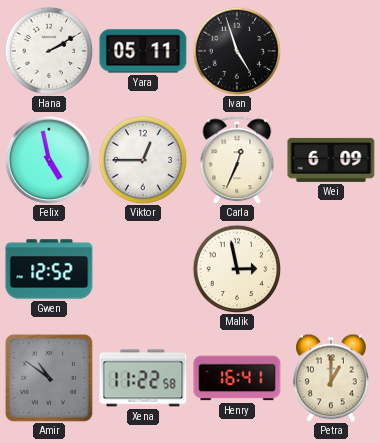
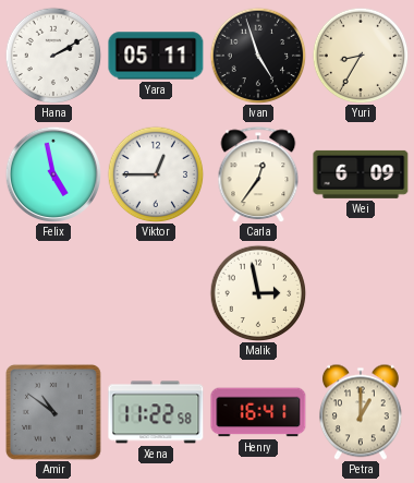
Yuri: none -> 8:35
Carla: 12:34 -> 12:36
Gwen: 12:52 -> none
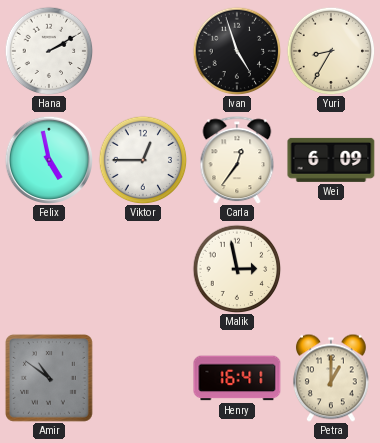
Yara: 05:11 -> none
Xena: 11:22 -> none
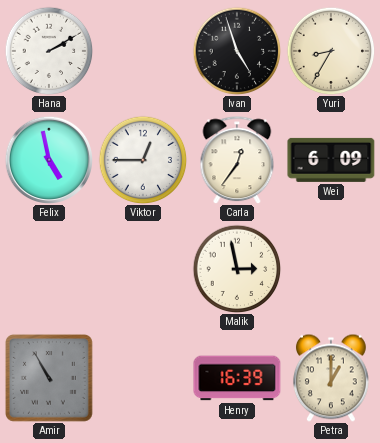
Amir: 10:51 -> 10:55
Henry: 16:41 -> 16:39
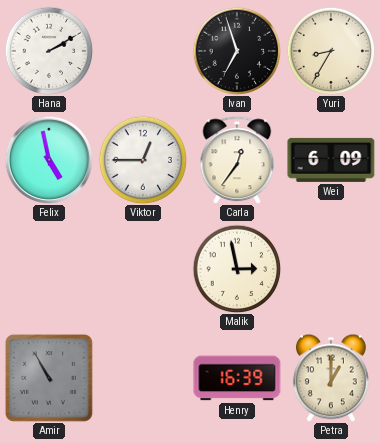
Ivan: 4:57 -> 6:57
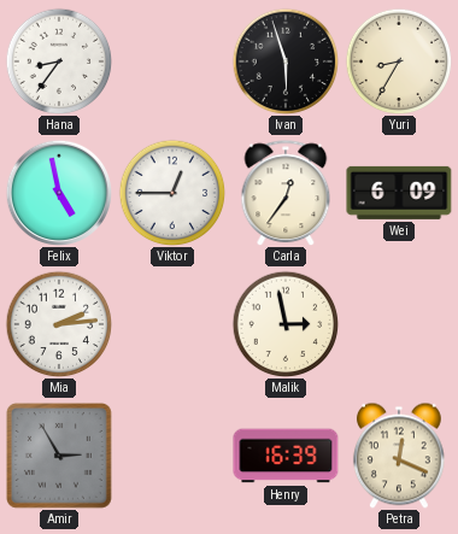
Hana: 2:10 -> 8:36
Ivan: 6:57 -> 5:57
Mia: none -> 2:14
Amir: 10:55 -> 2:55
Petra: 1:00 -> 12:19
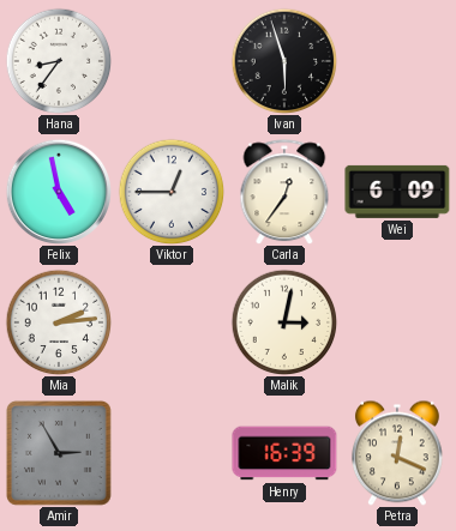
Yuri: 8:35 -> none
Malik: 2:58 -> 3:02
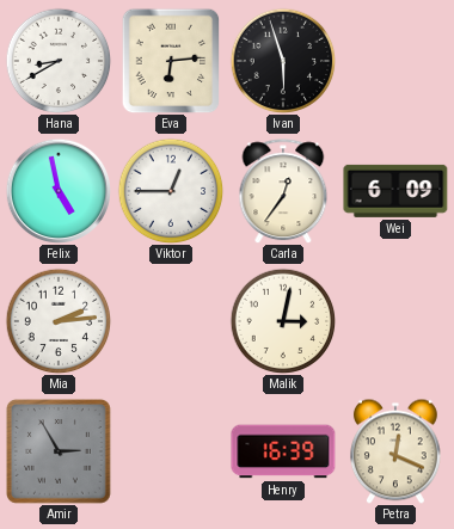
Hana: 8:36 -> 8:40
Eva: none -> 6:14
